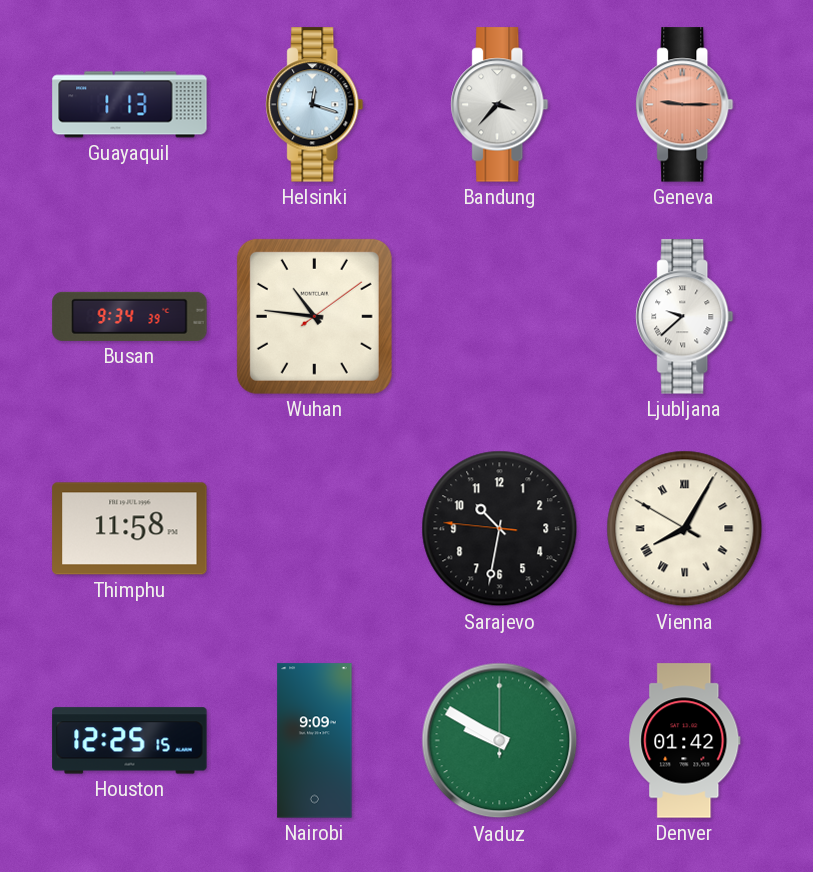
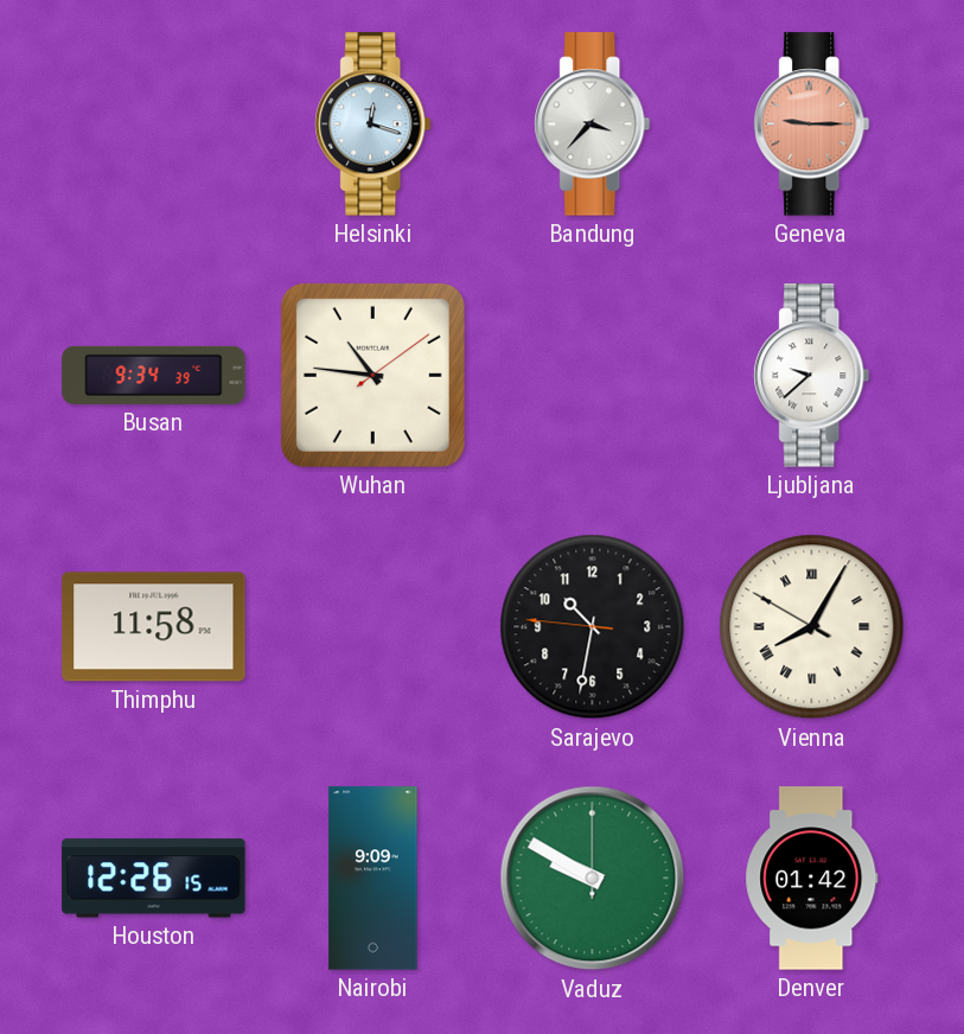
Guayaquil: 1:13 -> none
Houston: 12:25 -> 12:26
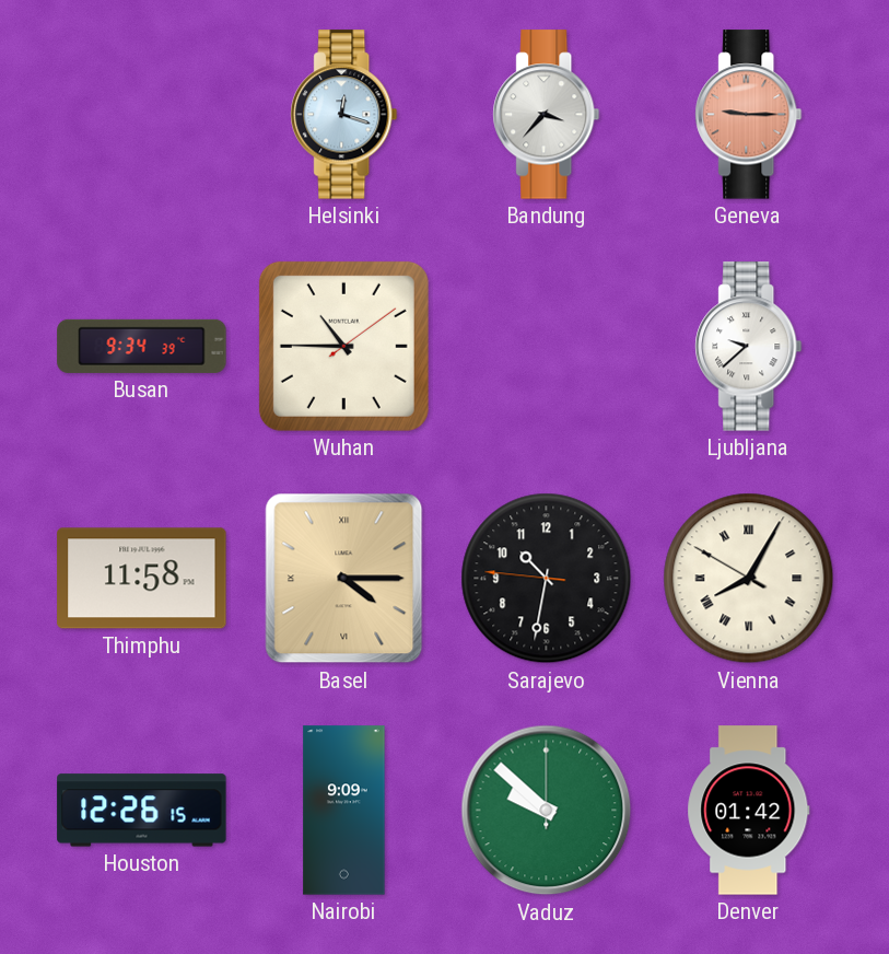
Wuhan: 10:46 -> 10:45
Basel: none -> 4:15
Vaduz: 9:50 -> 9:52
